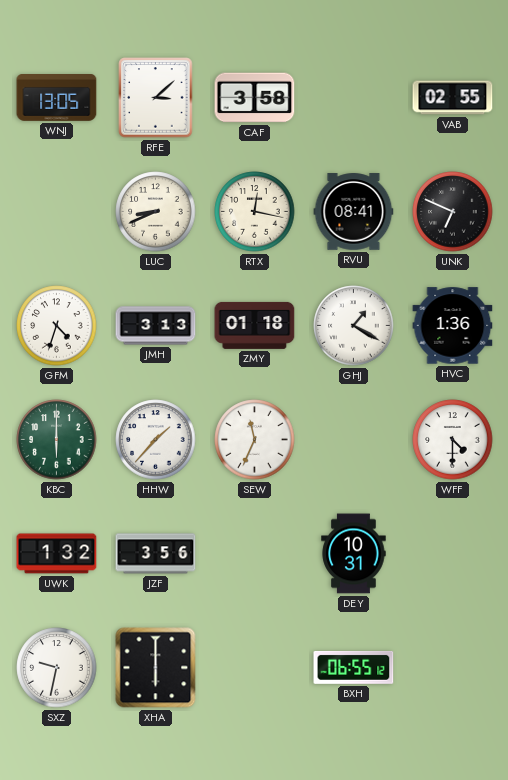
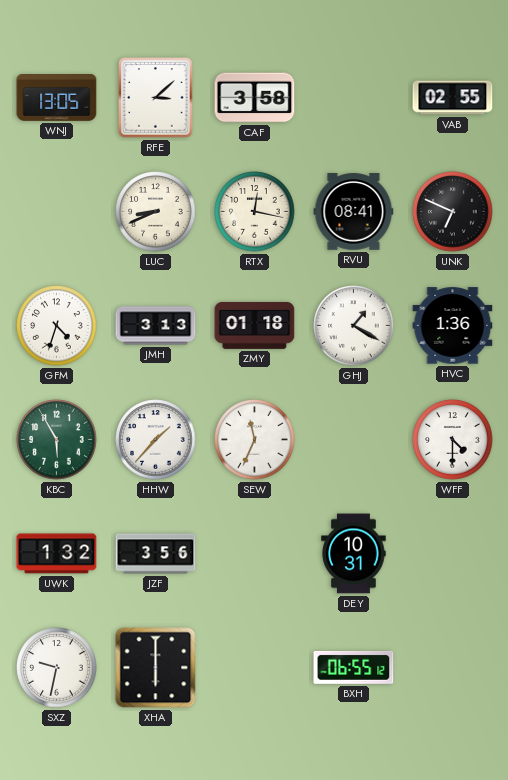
KBC: 6:00 -> 5:55
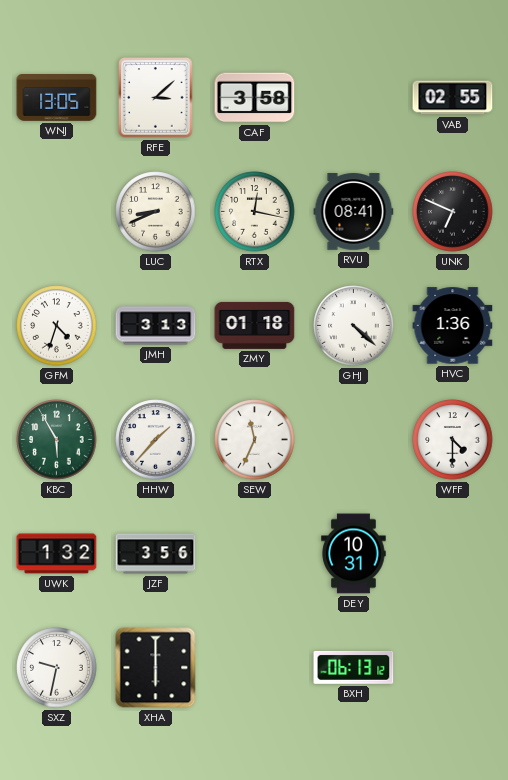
GHJ: 1:20 -> 4:22
BXH: 06:55 -> 06:13
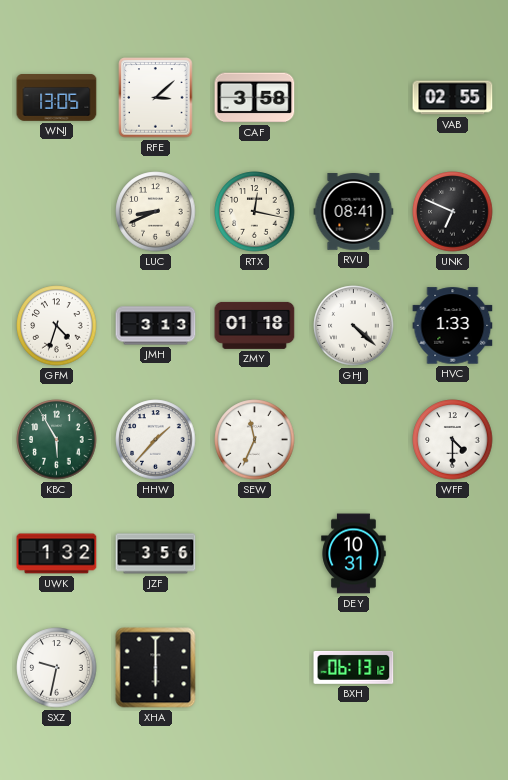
HVC: 1:36 -> 1:33
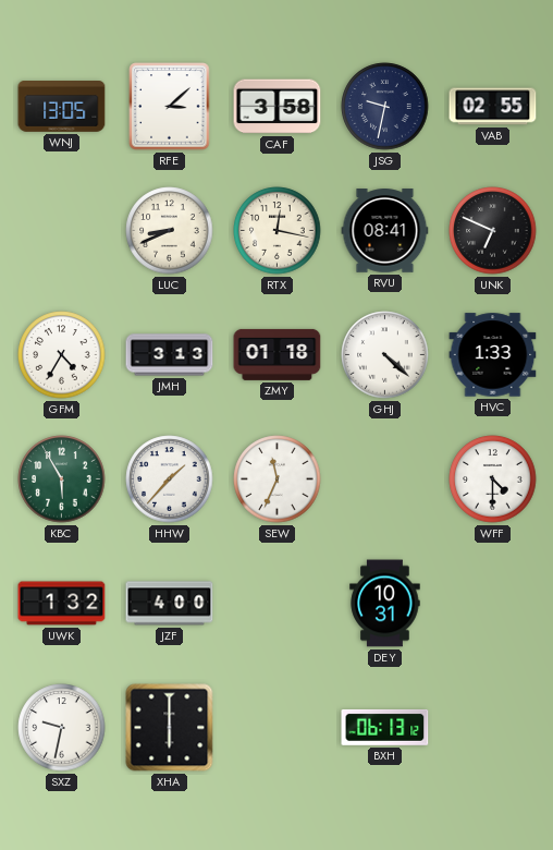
JSG: none -> 9:32
GFM: 4:33 -> 4:35
JZF: 3:56 -> 4:00
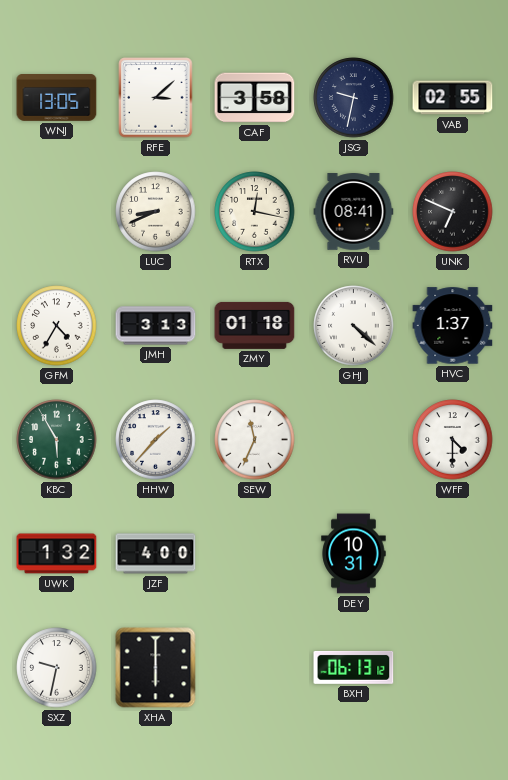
HVC: 1:33 -> 1:37
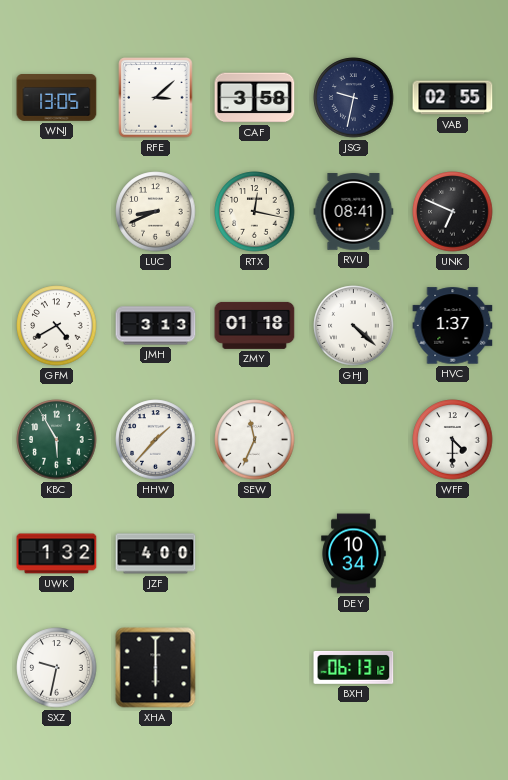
GFM: 4:35 -> 4:40
DEY: 10:31 -> 10:34
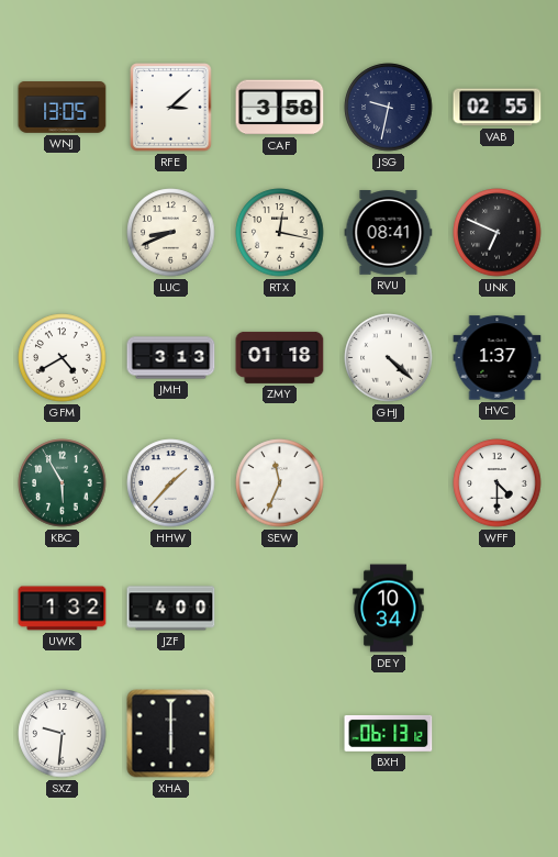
SXZ: 9:32 -> 9:31
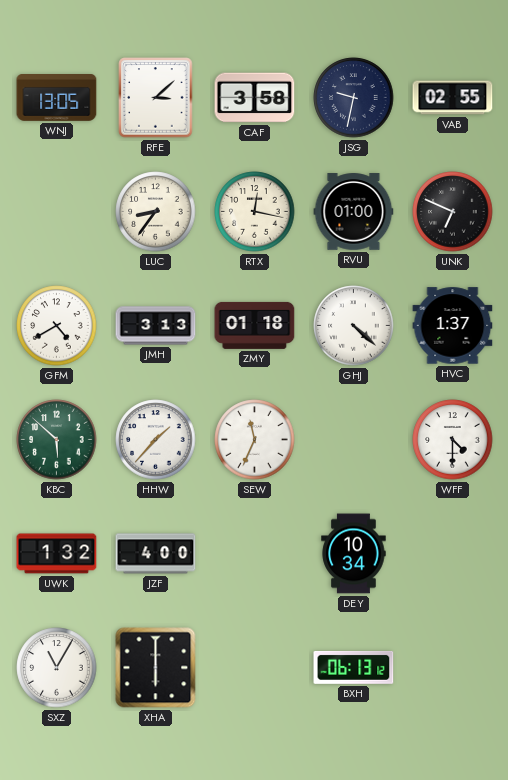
LUC: 8:41 -> 8:36
RVU: 08:41 -> 01:00
KBC: 5:55 -> 5:52
SXZ: 9:31 -> 11:05
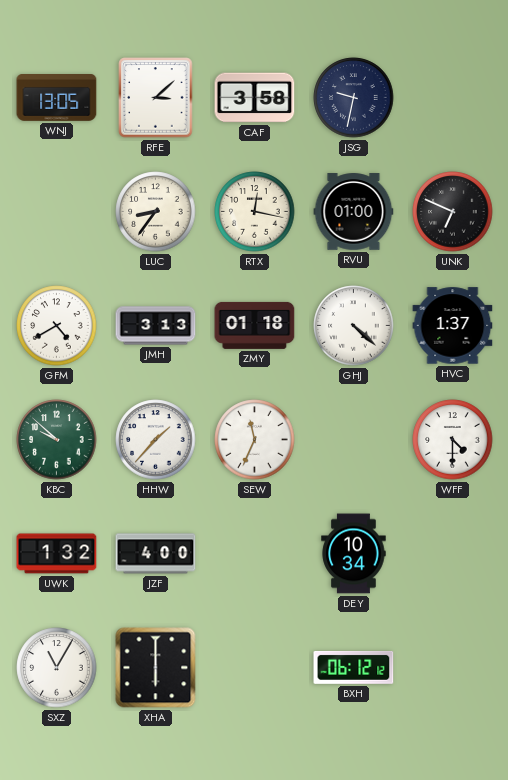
VAB: 02:55 -> none
KBC: 5:52 -> 9:52
BXH: 06:13 -> 06:12
